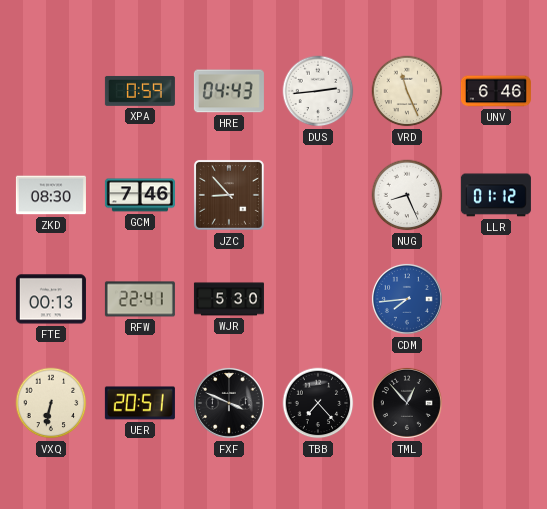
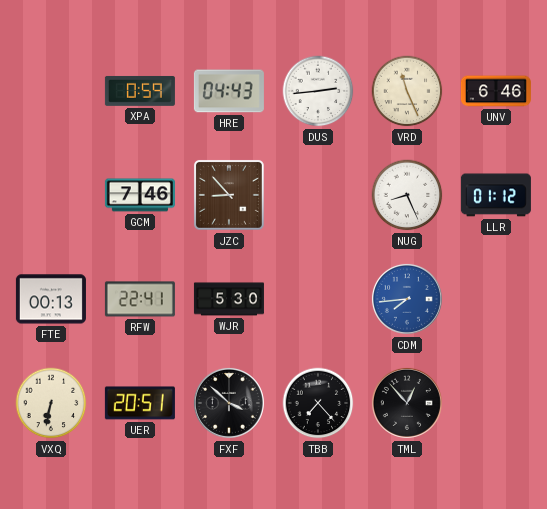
ZKD: 08:30 -> none
FXF: 3:49 -> 3:52
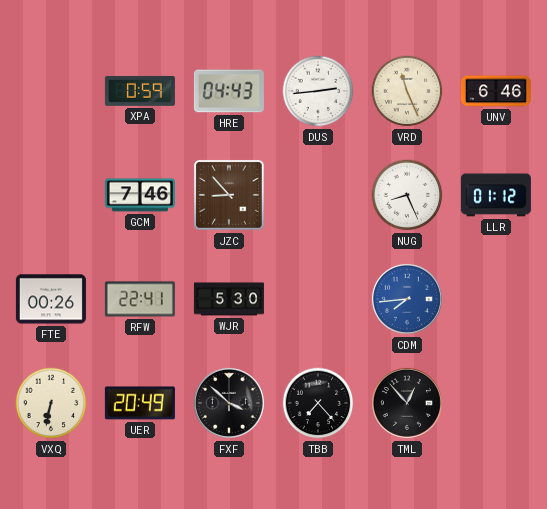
FTE: 00:13 -> 00:26
UER: 20:51 -> 20:49
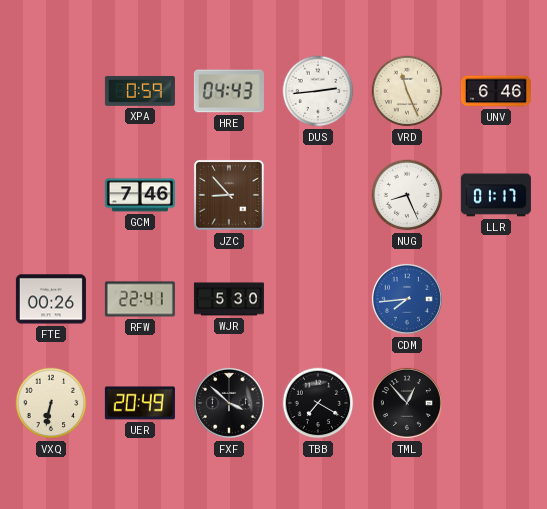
LLR: 01:12 -> 01:17
TBB: 7:23 -> 7:20
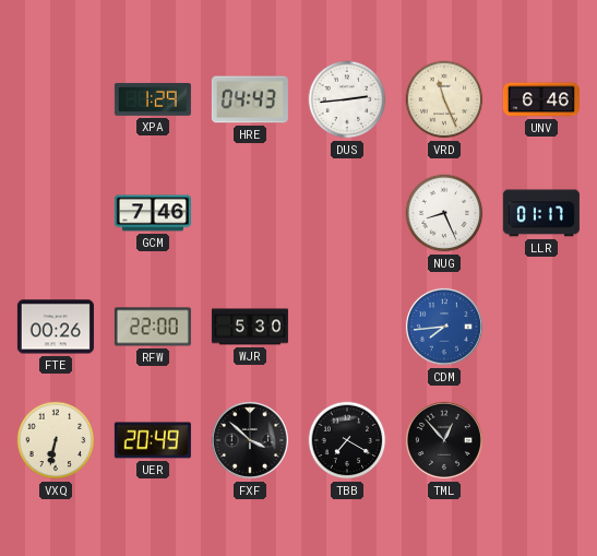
XPA: 0:59 -> 1:29
JZC: 8:53 -> none
RFW: 22:41 -> 22:00
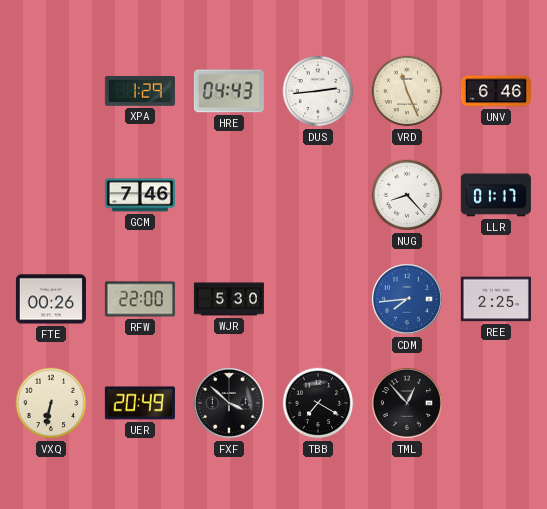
NUG: 8:26 -> 8:23
REE: none -> 2:25
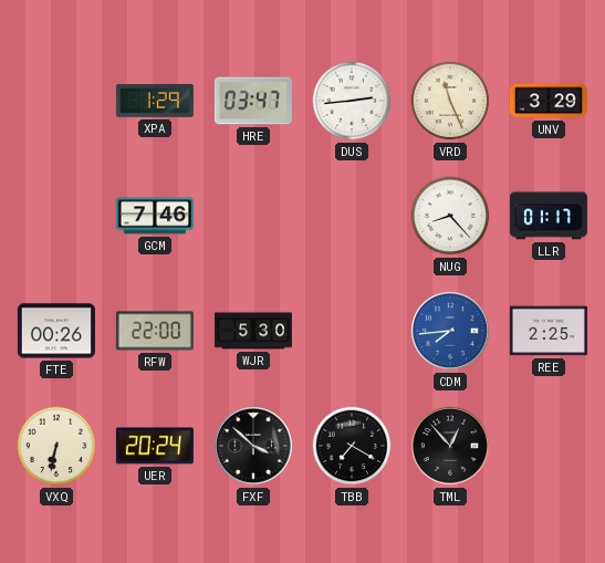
HRE: 04:43 -> 03:47
UNV: 6:46 -> 3:29
UER: 20:49 -> 20:24
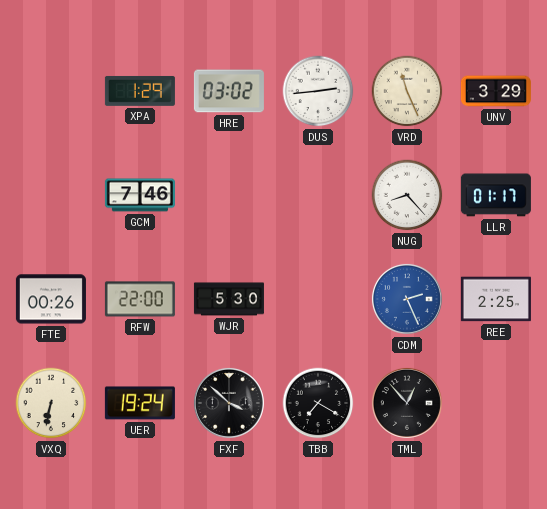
HRE: 03:47 -> 03:02
CDM: 7:44 -> 2:26
UER: 20:24 -> 19:24
